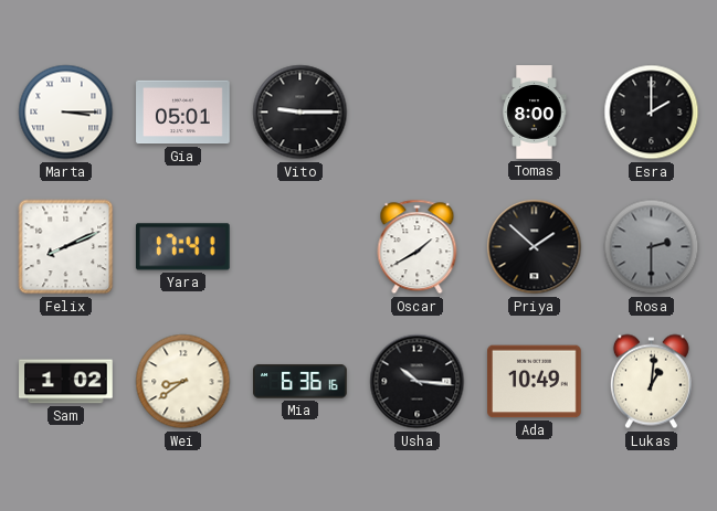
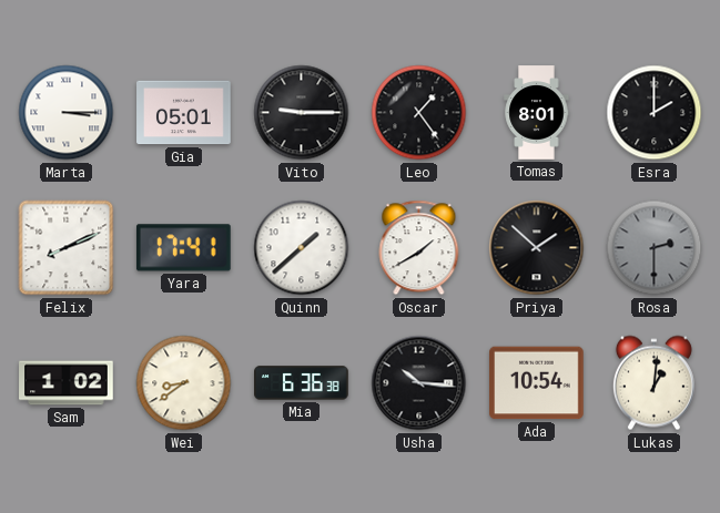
Leo: none -> 1:24
Tomas: 8:00 -> 8:01
Quinn: none -> 1:38
Mia: 6:36:16 -> 6:36:38
Ada: 10:49 -> 10:54
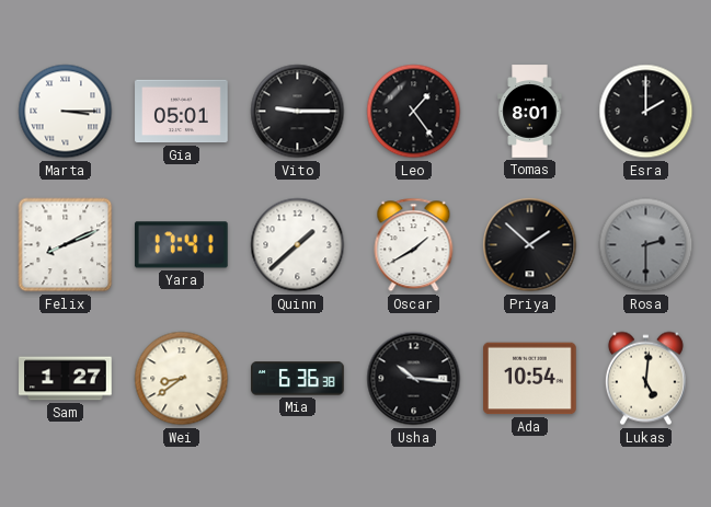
Sam: 1:02 -> 1:27
Lukas: 1:01 -> 5:01
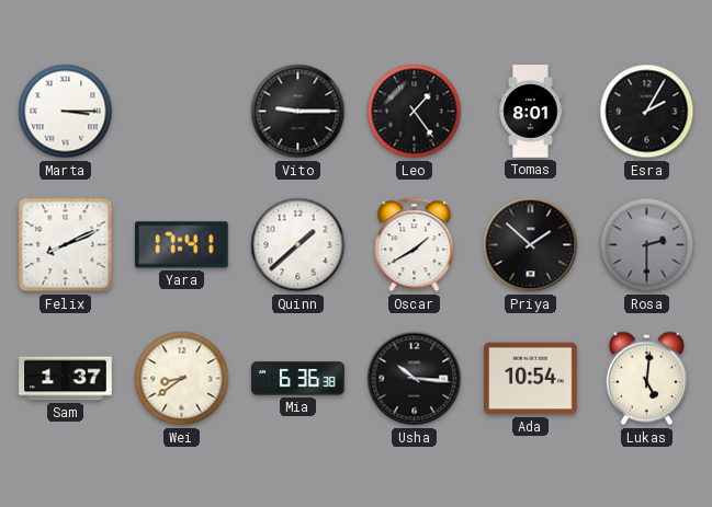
Gia: 05:01 -> none
Esra: 2:00 -> 2:05
Sam: 1:27 -> 1:37
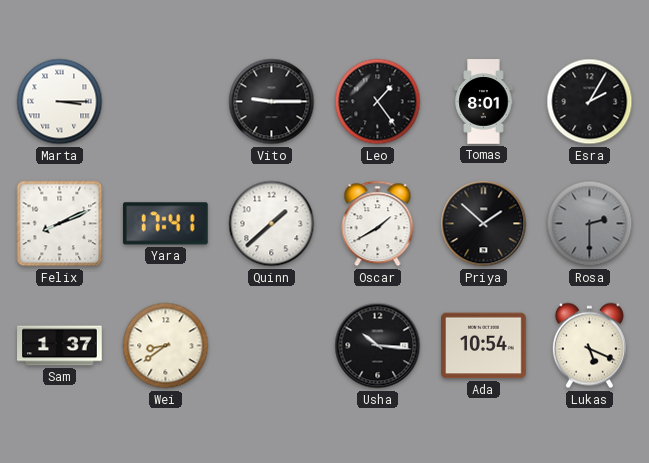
Mia: 6:36 -> none
Lukas: 5:01 -> 5:19
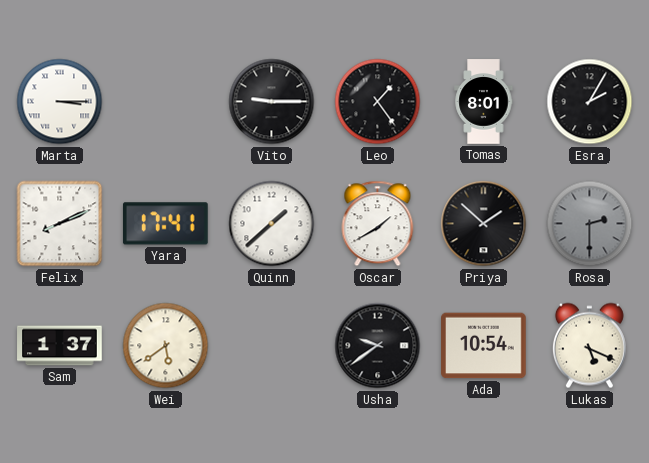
Wei: 8:39 -> 5:39
Usha: 10:16 -> 9:39
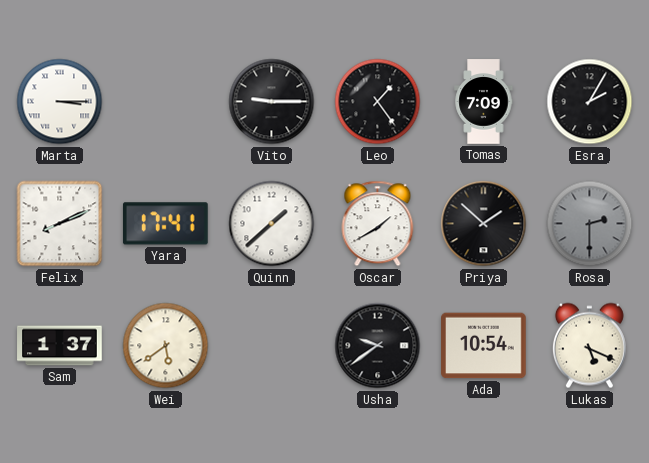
Tomas: 8:01 -> 7:09
